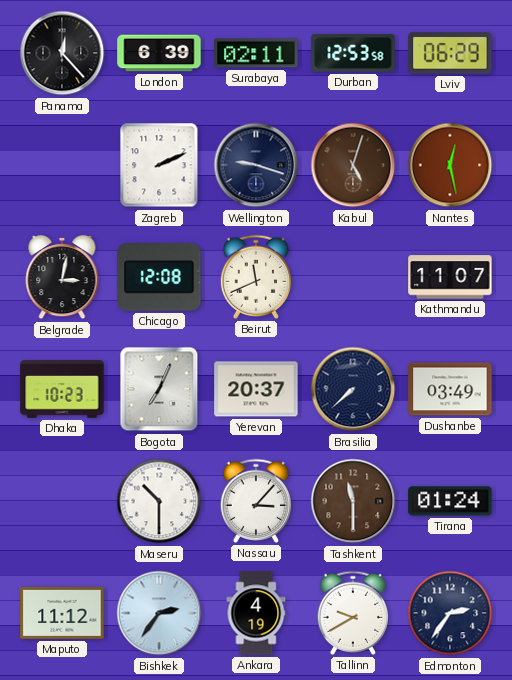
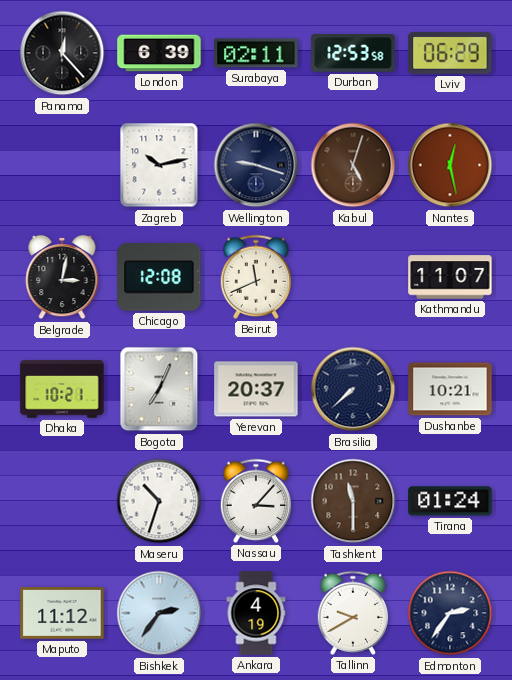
Zagreb: 2:11 -> 10:13
Dhaka: 10:23 -> 10:21
Dushanbe: 03:49 -> 10:21
Maseru: 10:30 -> 10:33
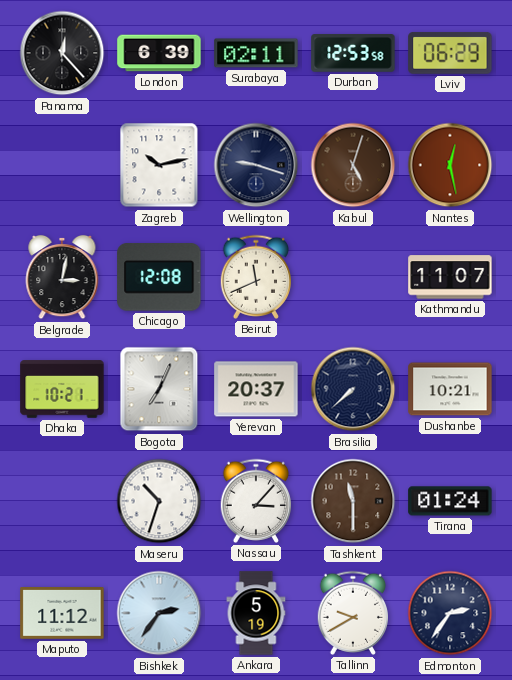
Ankara: 4:19 -> 5:19
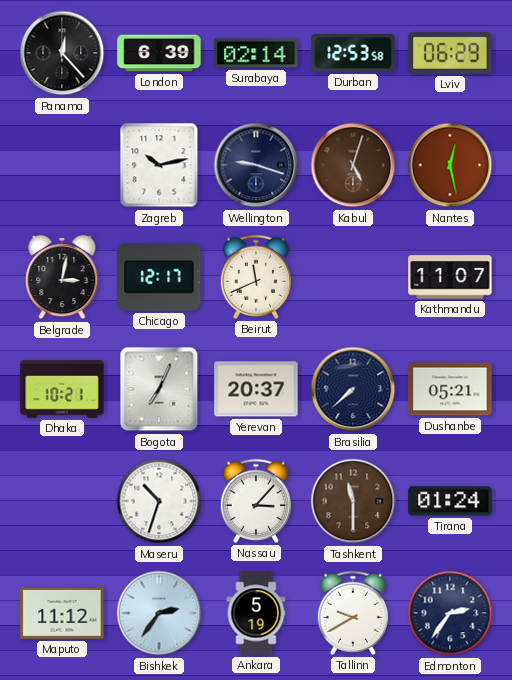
Surabaya: 02:11 -> 02:14
Chicago: 12:08 -> 12:17
Dushanbe: 10:21 -> 05:21
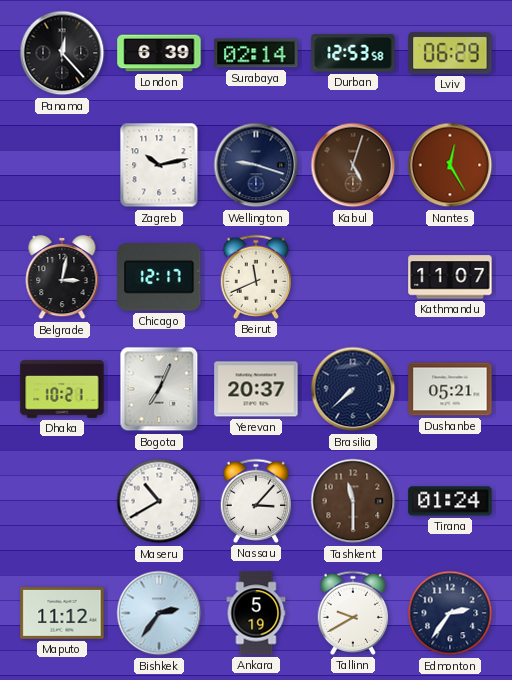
Nantes: 12:28 -> 12:25
Maseru: 10:33 -> 10:40
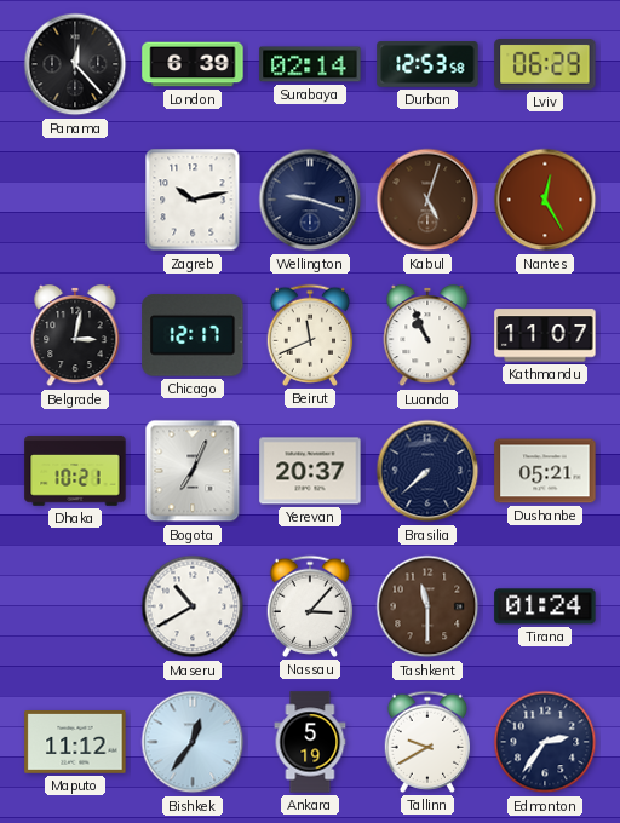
Luanda: none -> 10:56
Bishkek: 2:36 -> 12:36
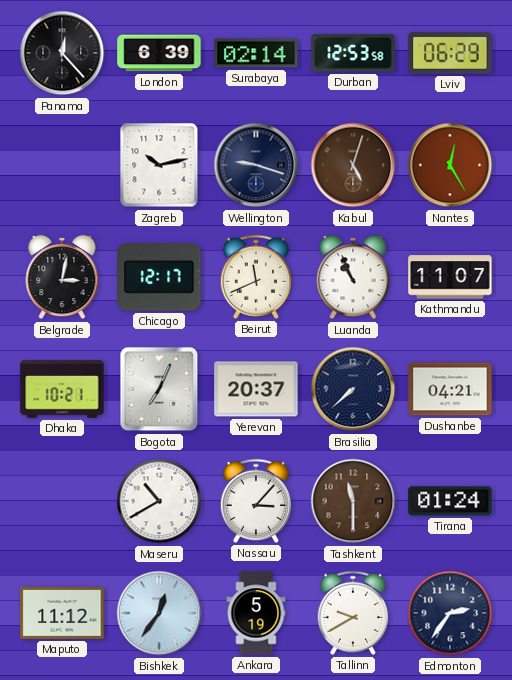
Dushanbe: 05:21 -> 04:21
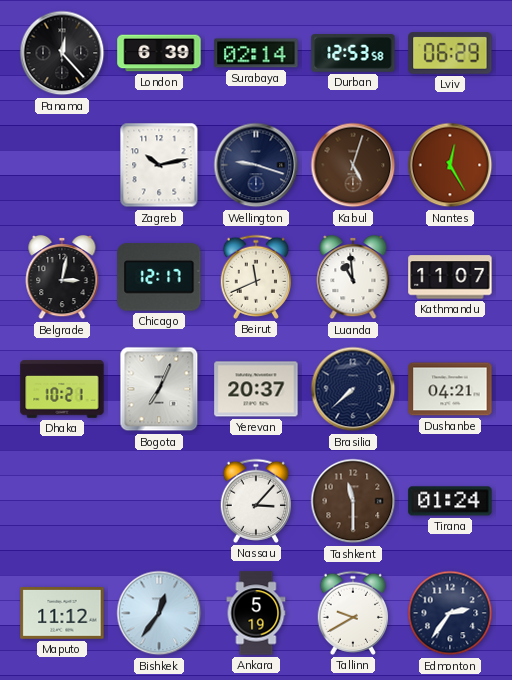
Luanda: 10:56 -> 10:59
Maseru: 10:40 -> none
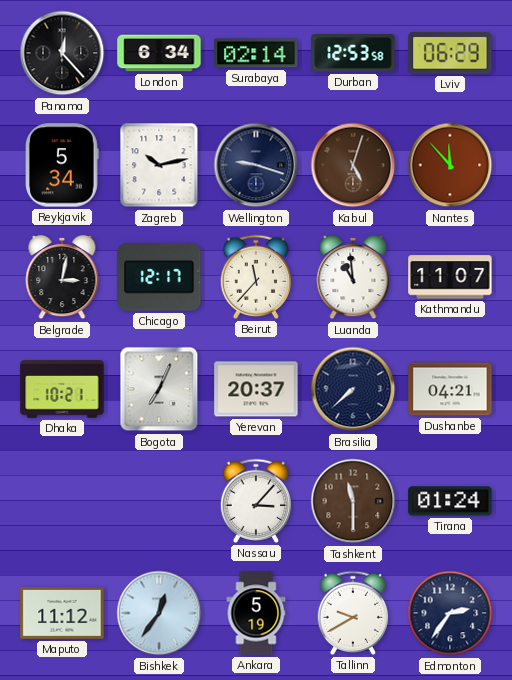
London: 6:39 -> 6:34
Reykjavik: none -> 5:34
Nantes: 12:25 -> 11:53
Beirut: 11:41 -> 11:37
